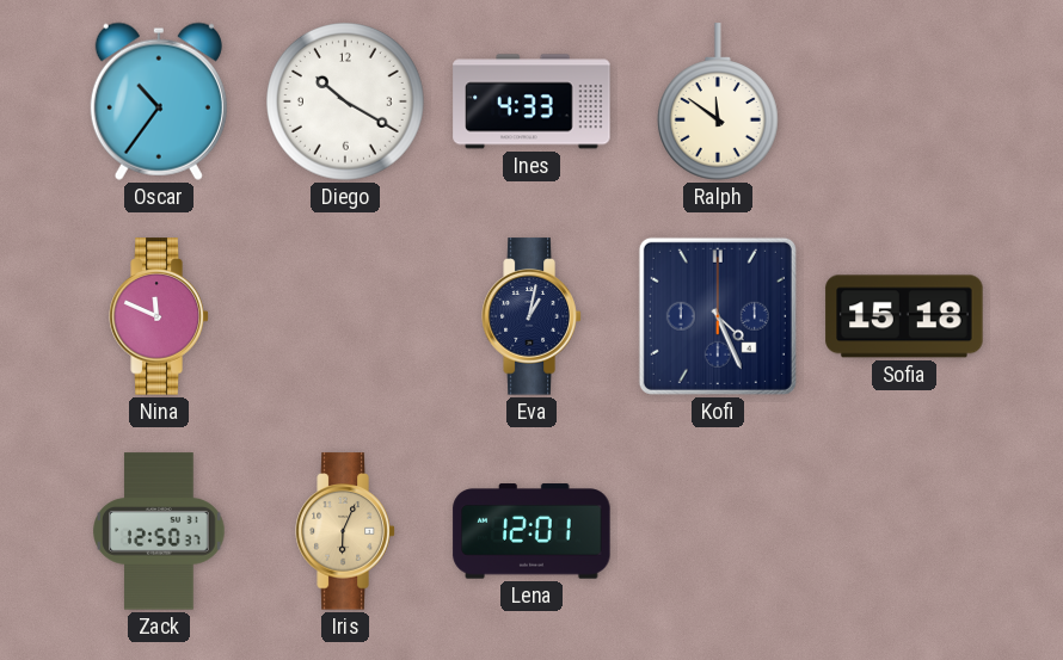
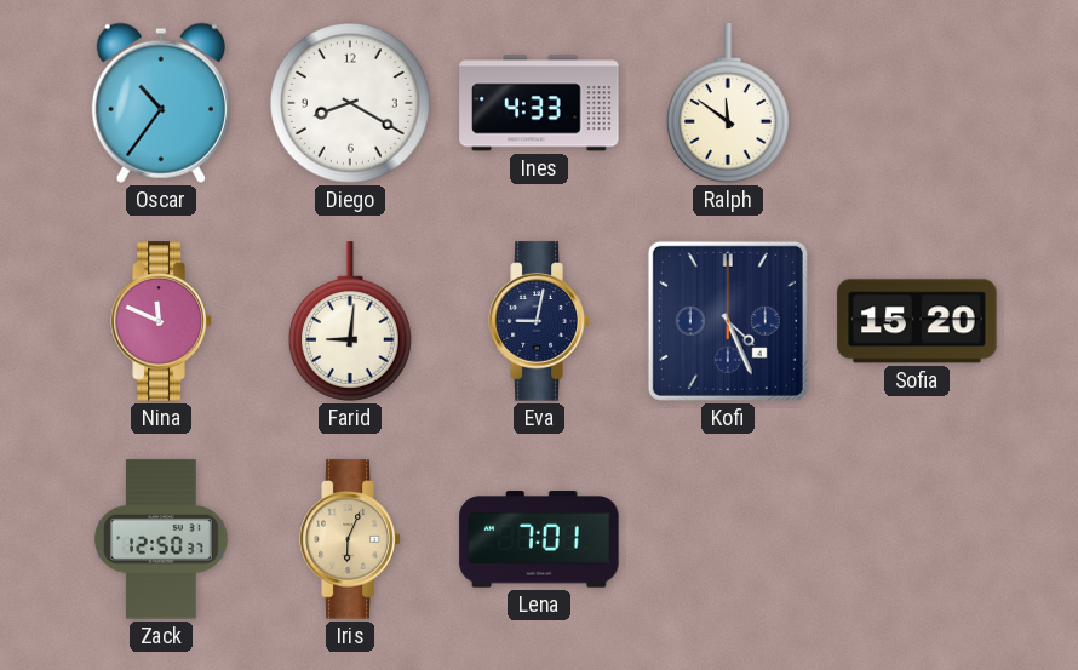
Diego: 10:20 -> 8:20
Farid: none -> 9:01
Eva: 1:02 -> 9:02
Sofia: 15:18 -> 15:20
Lena: 12:01 -> 7:01
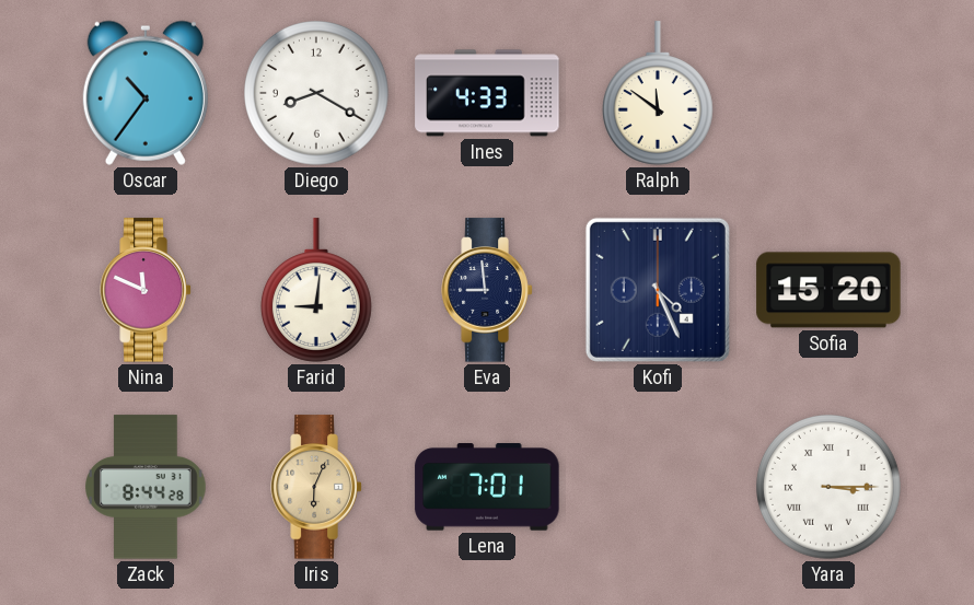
Eva: 9:02 -> 8:59
Zack: 12:50 -> 8:44
Yara: none -> 3:15
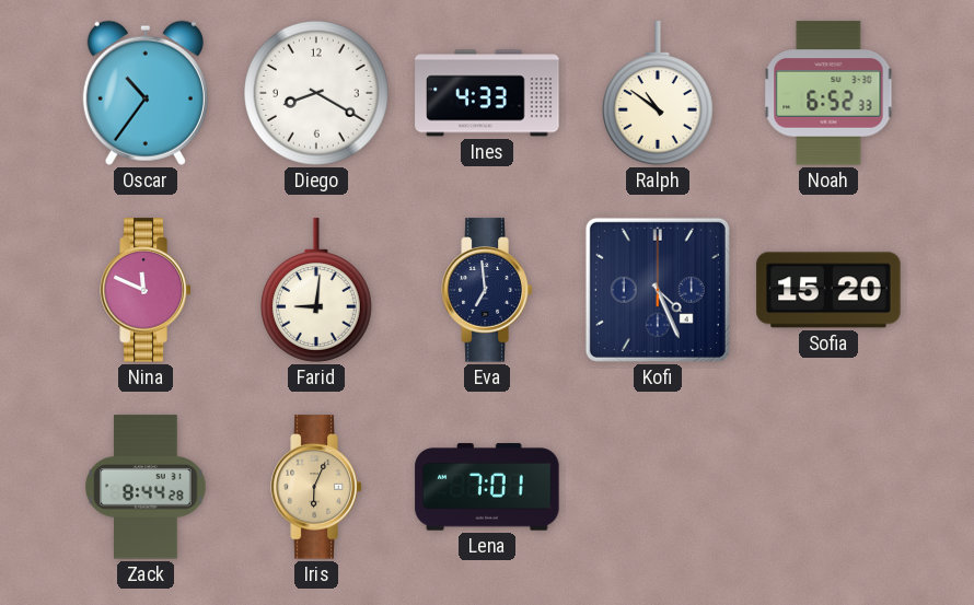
Ralph: 11:51 -> 10:51
Noah: none -> 6:52
Eva: 8:59 -> 6:59
Yara: 3:15 -> none
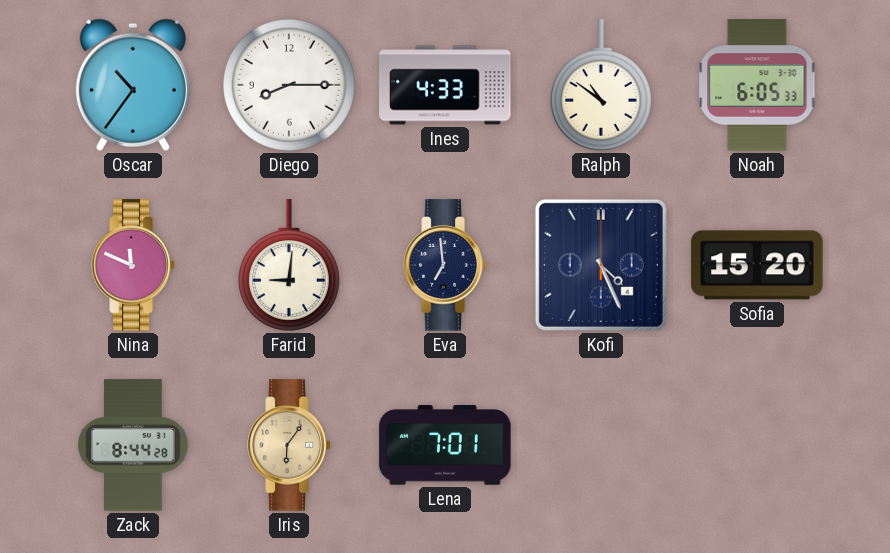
Diego: 8:20 -> 8:15
Noah: 6:52 -> 6:05
Iris: 6:04 -> 6:06
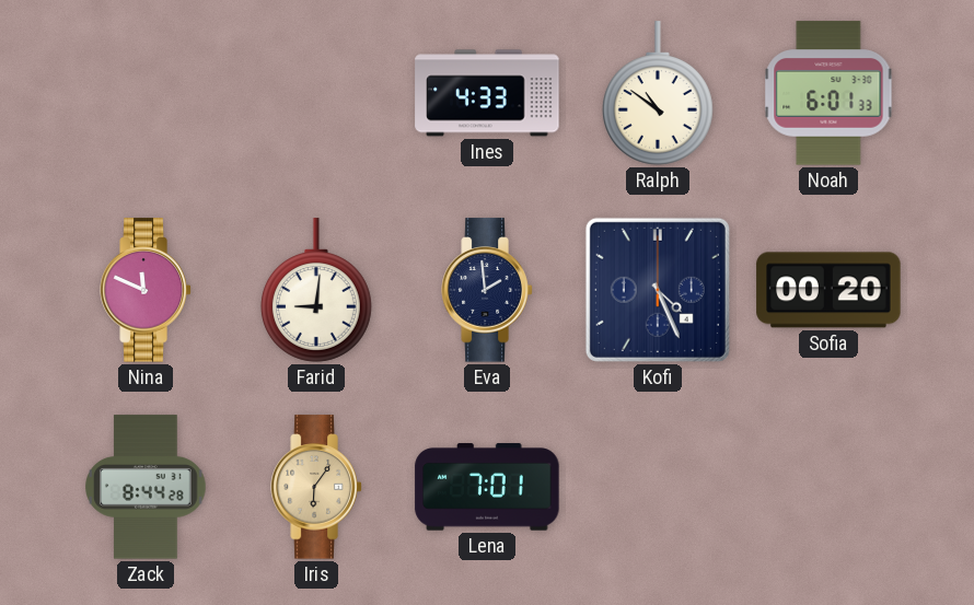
Oscar: 10:36 -> none
Diego: 8:15 -> none
Noah: 6:05 -> 6:01
Eva: 6:59 -> 1:59
Sofia: 15:20 -> 00:20
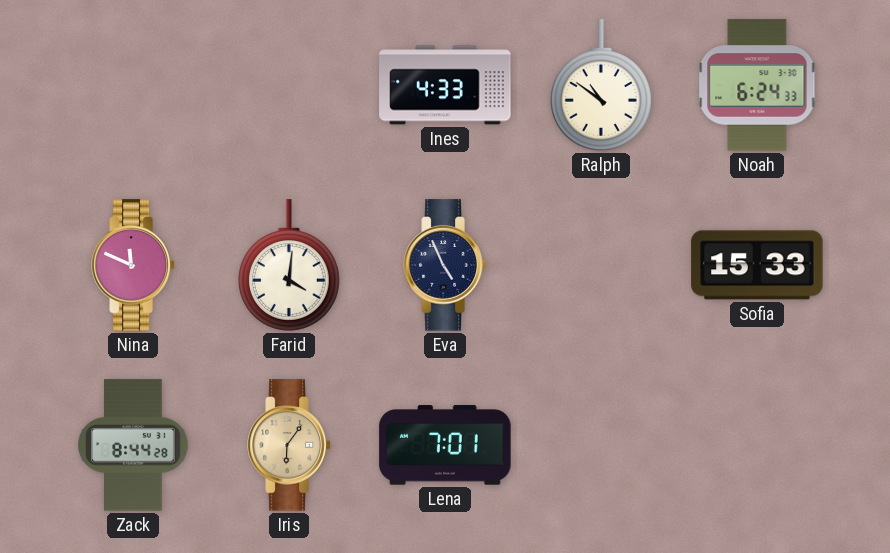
Noah: 6:01 -> 6:24
Farid: 9:01 -> 4:01
Eva: 1:59 -> 4:56
Kofi: 4:26 -> none
Sofia: 00:20 -> 15:33
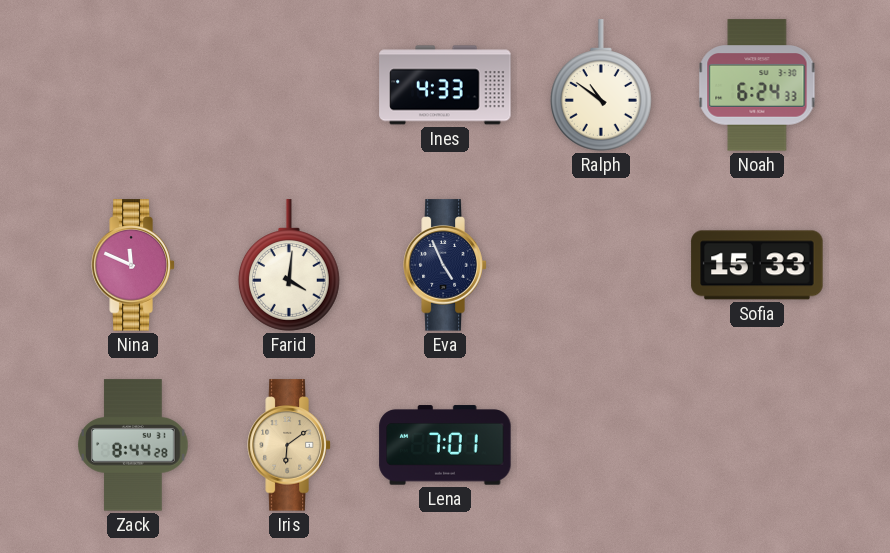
Iris: 6:06 -> 6:09
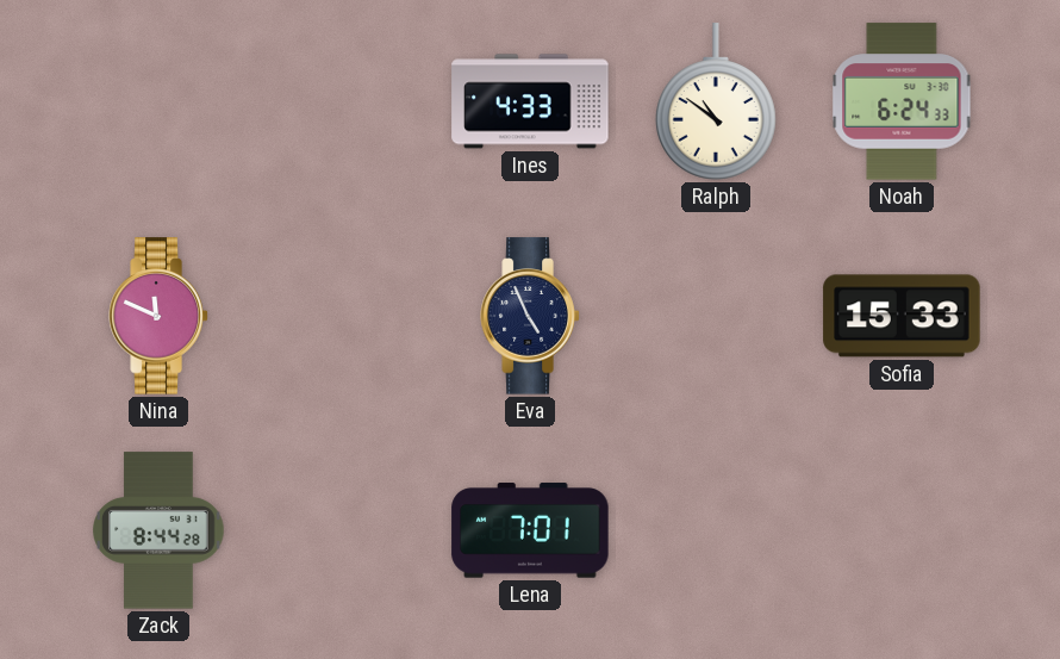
Farid: 4:01 -> none
Iris: 6:09 -> none
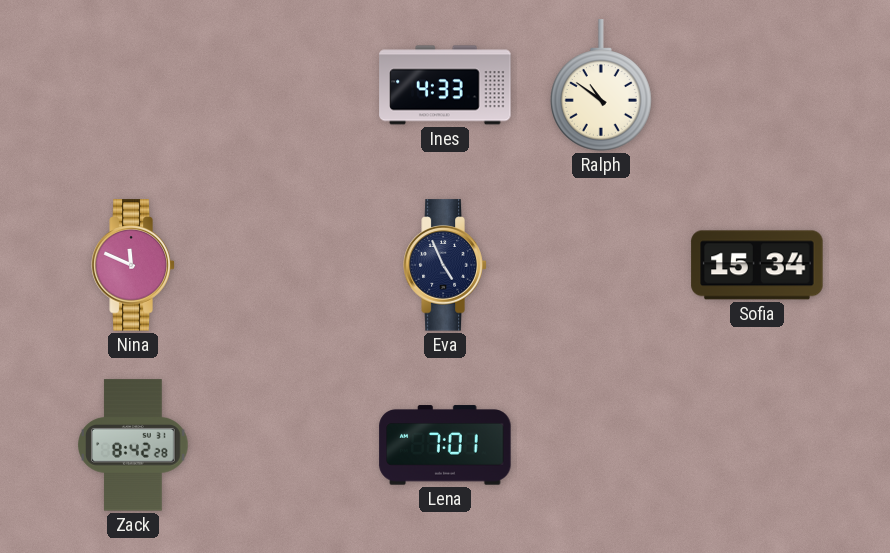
Noah: 6:24 -> none
Sofia: 15:33 -> 15:34
Zack: 8:44 -> 8:42
